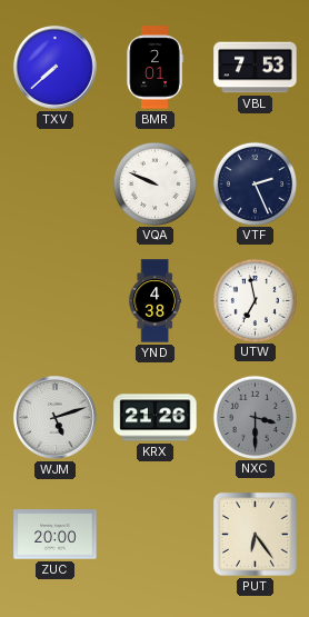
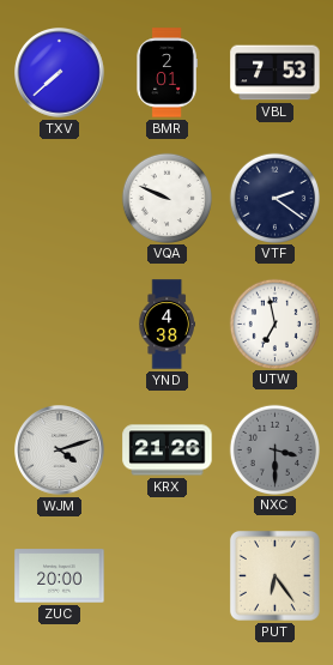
VTF: 2:26 -> 2:21
WJM: 5:12 -> 4:12
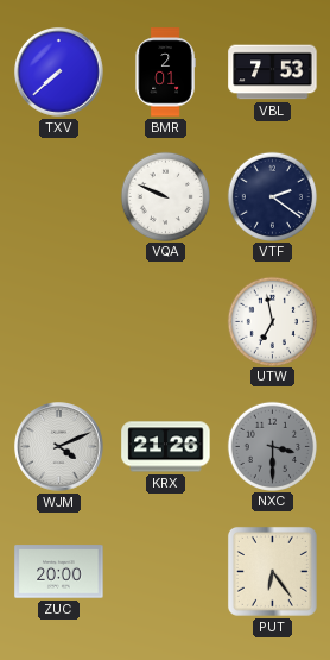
YND: 4:38 -> none
WJM: 4:12 -> 4:11
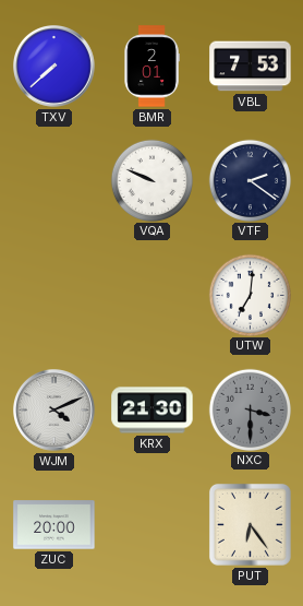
UTW: 6:58 -> 7:01
KRX: 21:26 -> 21:30
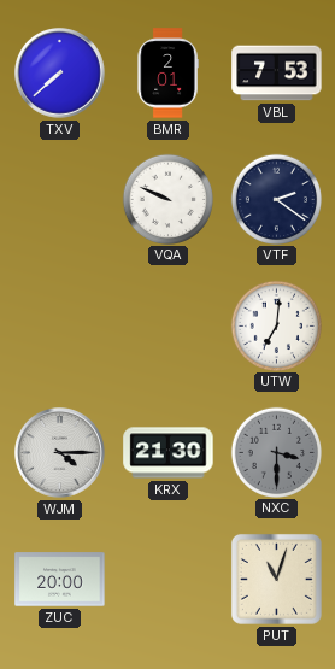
WJM: 4:11 -> 4:15
PUT: 6:24 -> 11:03
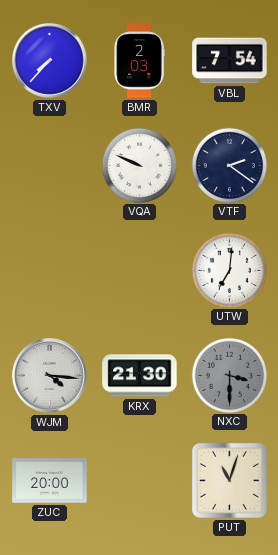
TXV: 7:38 -> 7:37
BMR: 2:01 -> 2:03
VBL: 7:53 -> 7:54
WJM: 4:15 -> 4:16
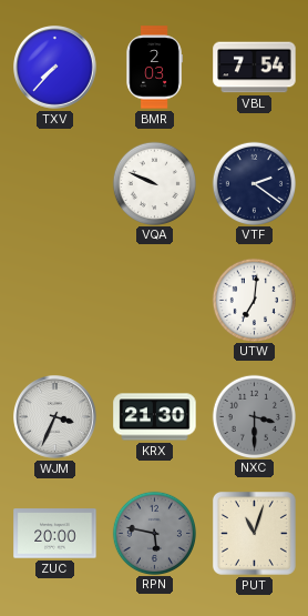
WJM: 4:16 -> 3:34
RPN: none -> 5:47
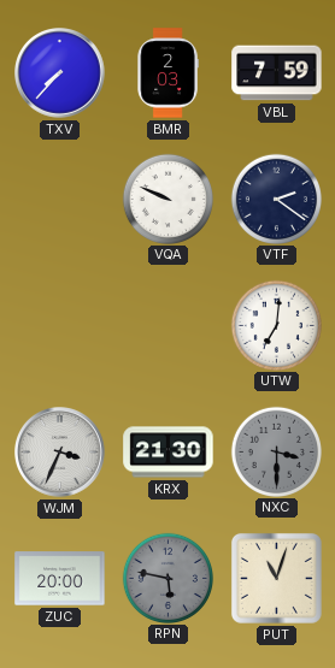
VBL: 7:54 -> 7:59
